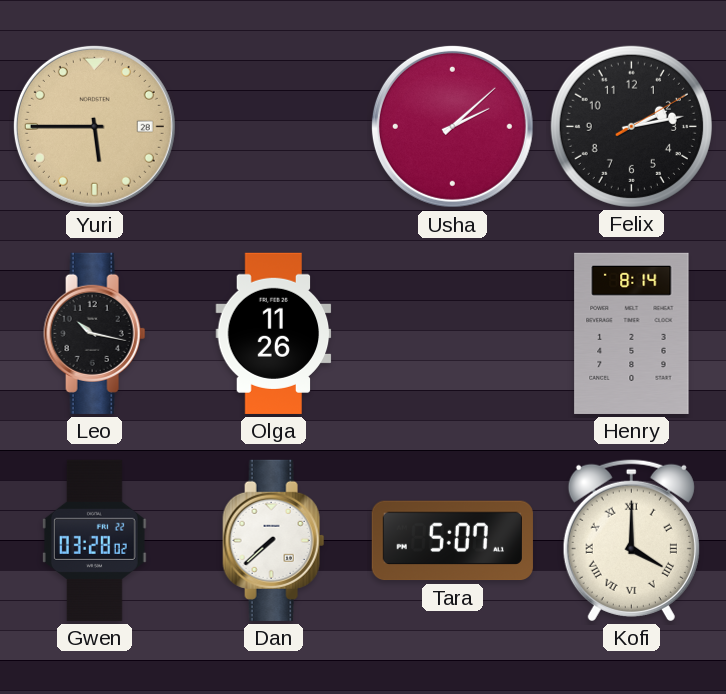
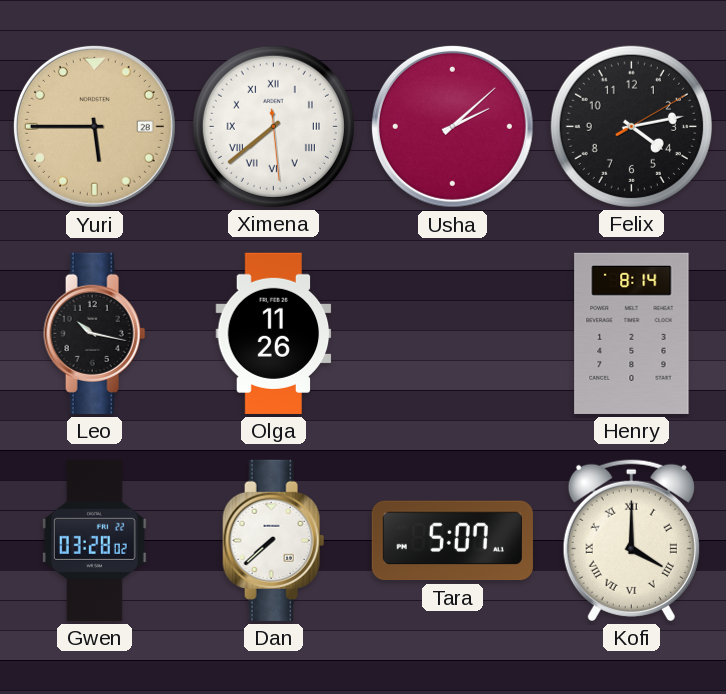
Ximena: none -> 7:38
Felix: 2:13 -> 4:13
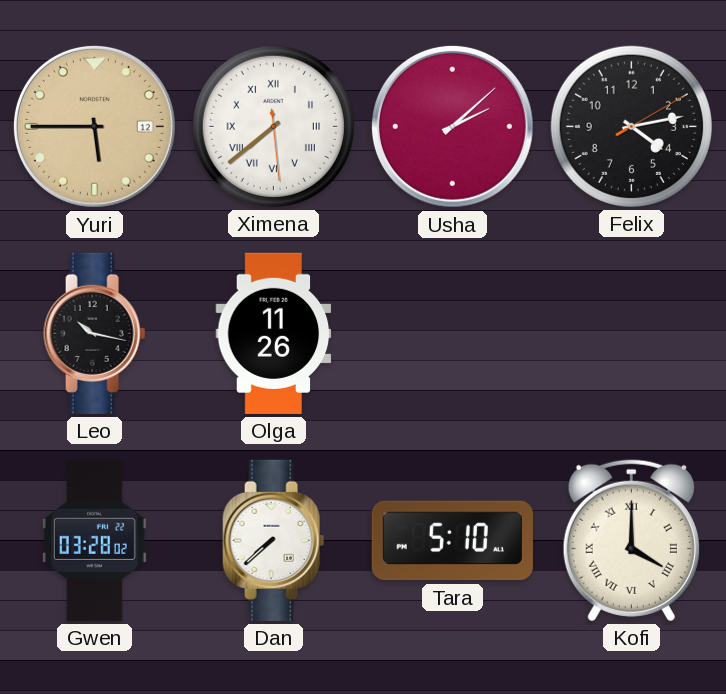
Yuri date: 28 -> 12
Henry: 8:14 -> none
Tara: 5:07 -> 5:10
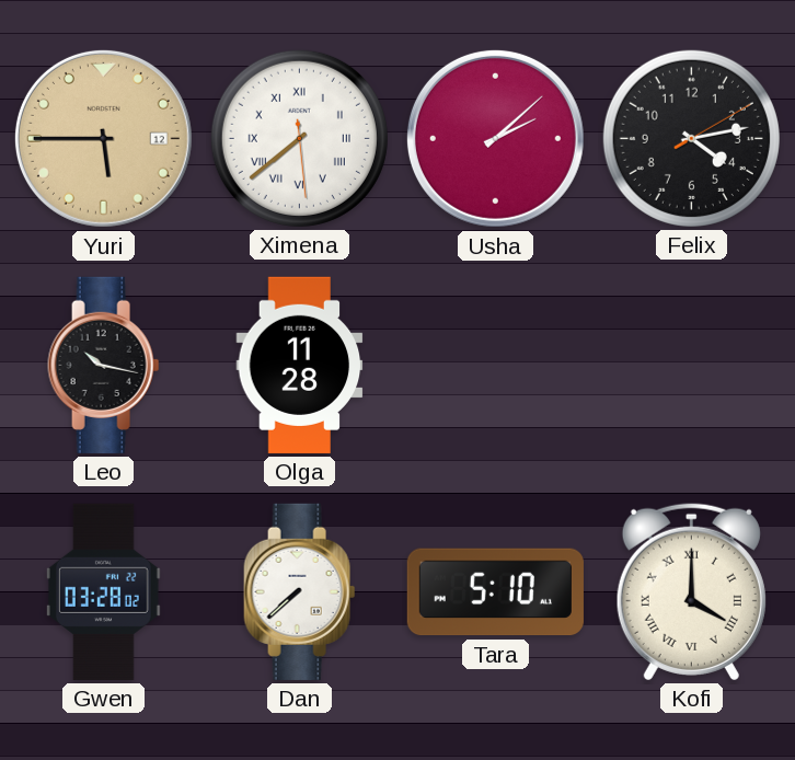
Olga: 11:26 -> 11:28
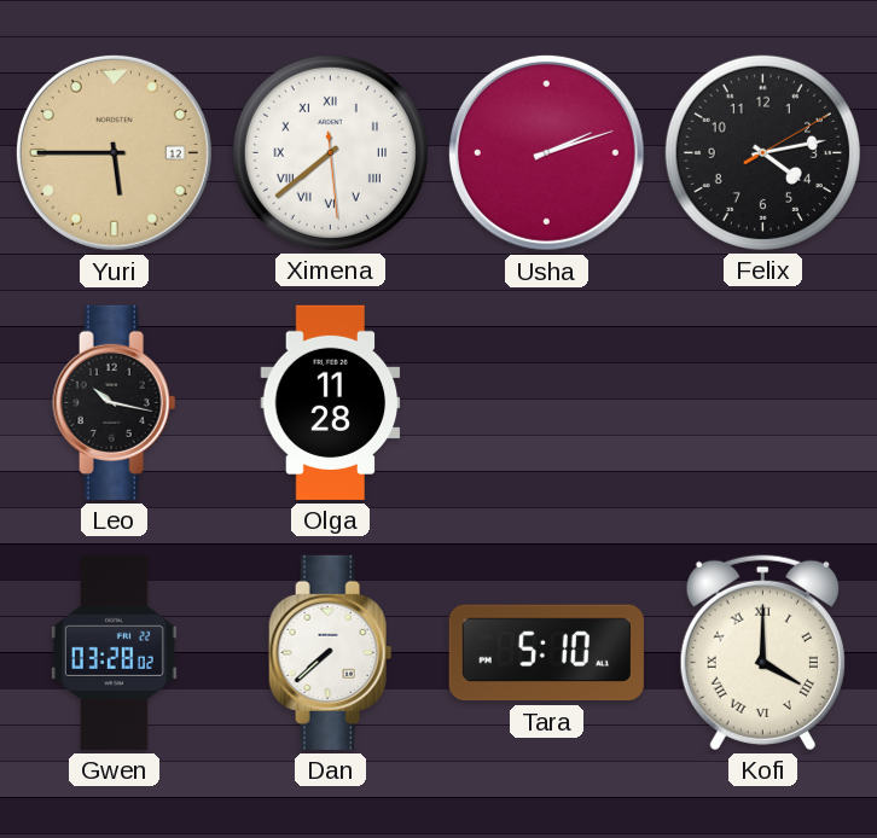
Usha: 2:08 -> 2:12
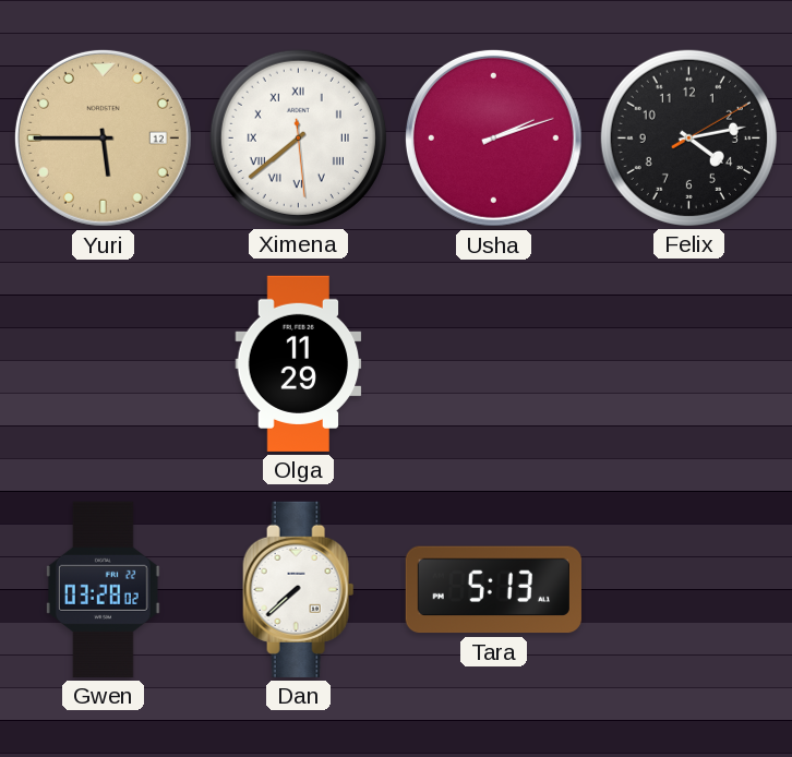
Leo: 10:17 -> none
Olga: 11:28 -> 11:29
Tara: 5:10 -> 5:13
Kofi: 4:00 -> none
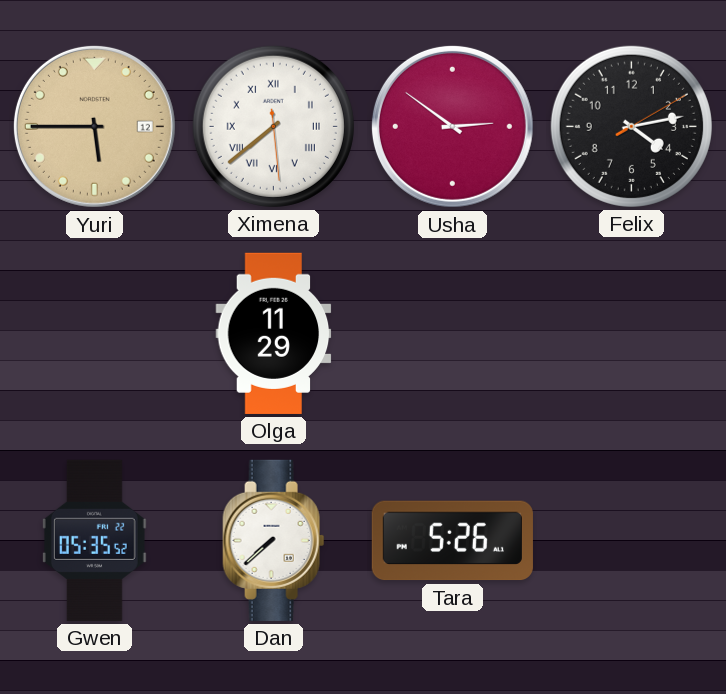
Usha: 2:12 -> 2:51
Gwen: 03:28 -> 05:35
Tara: 5:13 -> 5:26
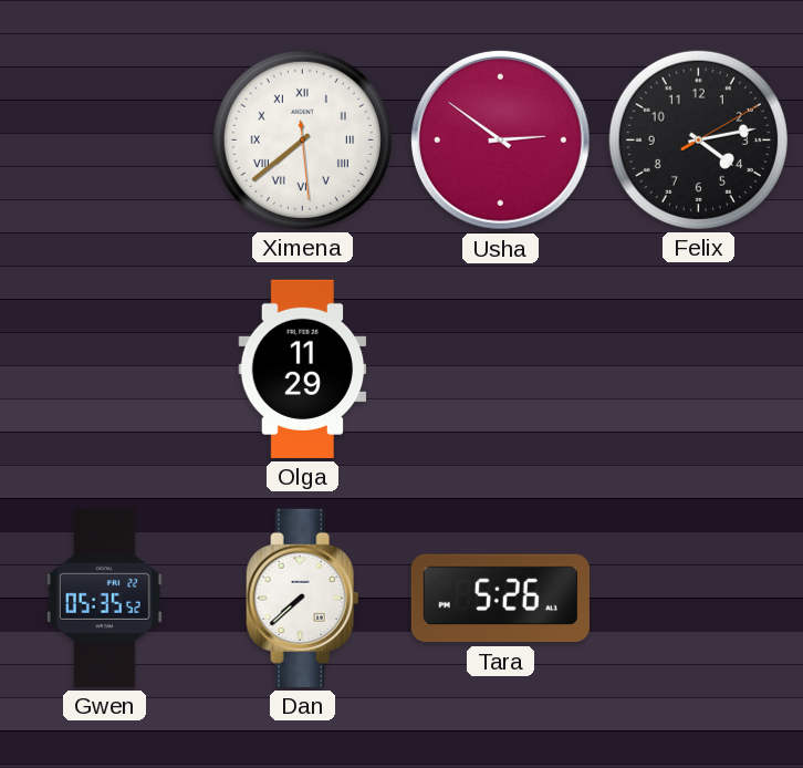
Yuri: 5:45 -> none
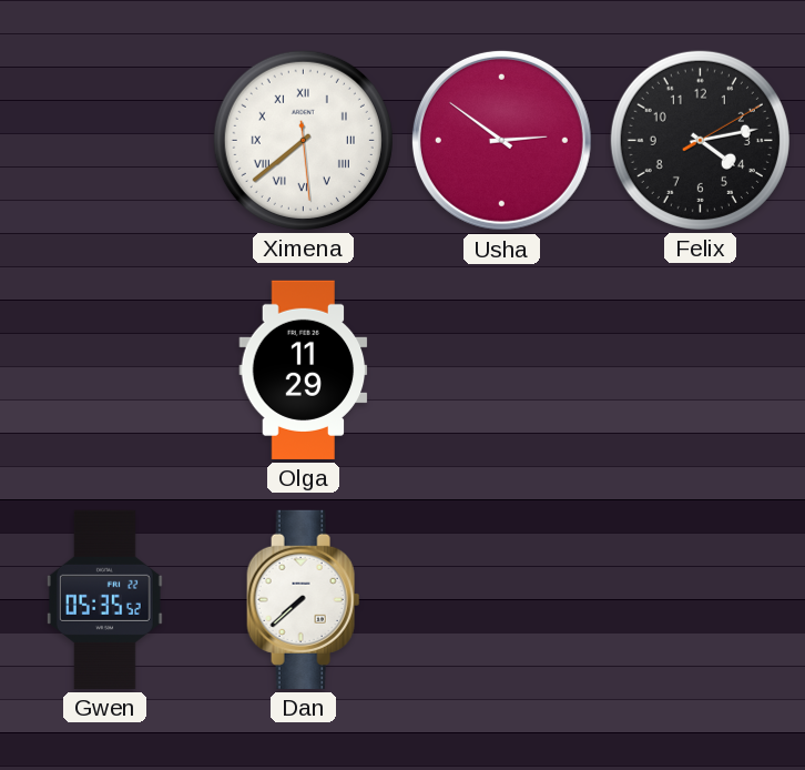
Tara: 5:26 -> none
